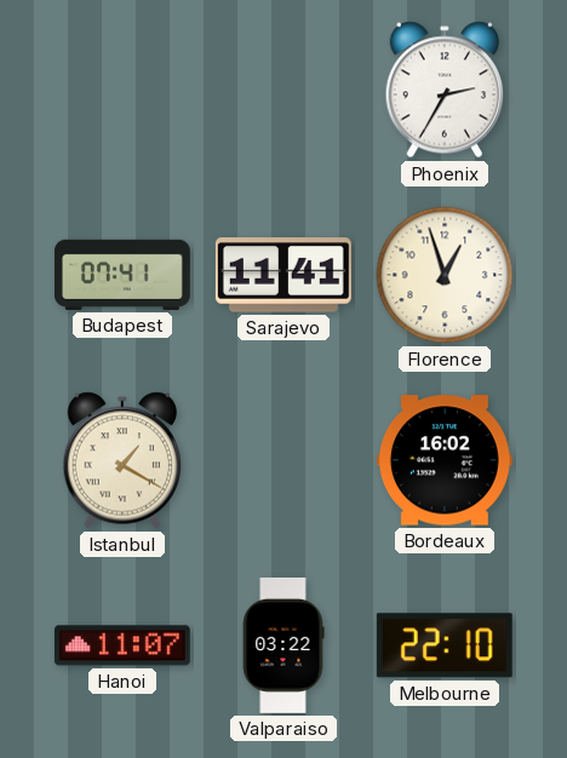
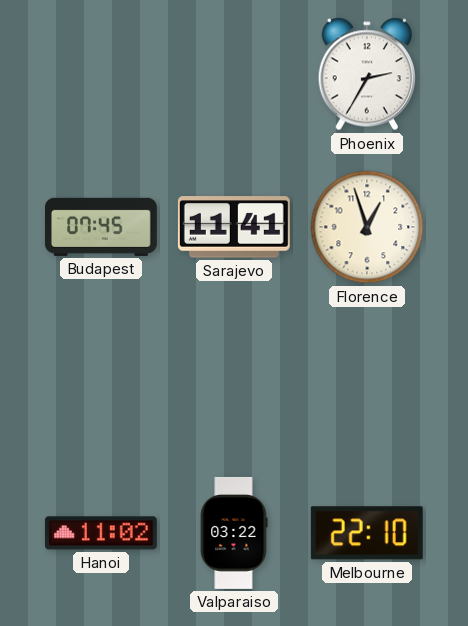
Budapest: 07:41 -> 07:45
Istanbul: 1:20 -> none
Bordeaux: 16:02 -> none
Hanoi: 11:07 -> 11:02
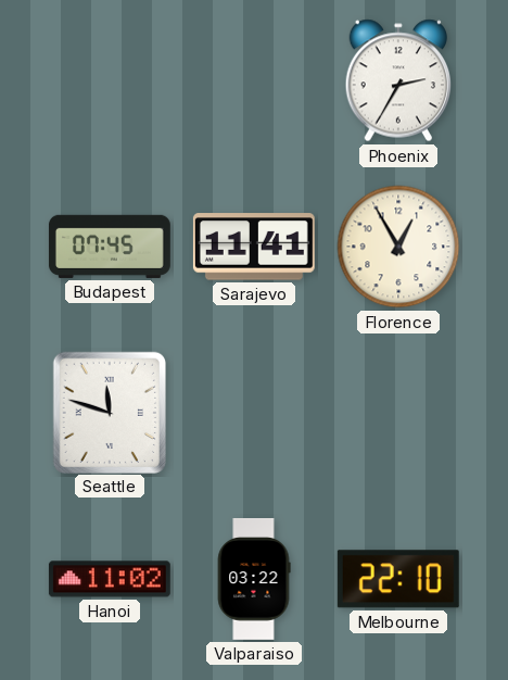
Florence: 12:57 -> 12:55
Seattle: none -> 11:48
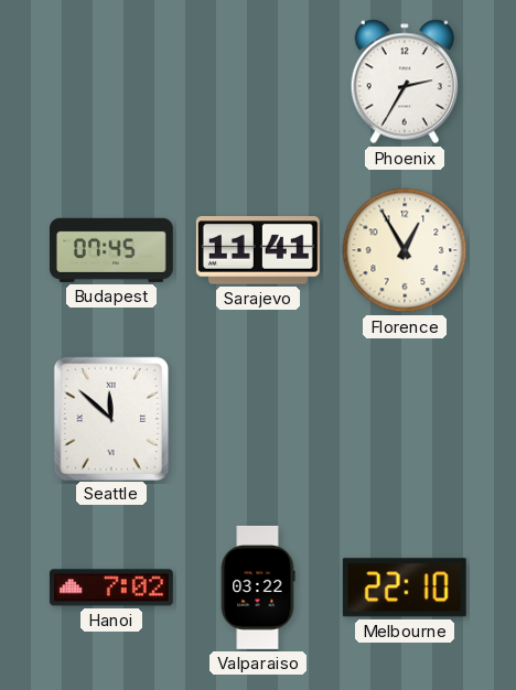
Seattle: 11:48 -> 11:52
Hanoi: 11:02 -> 7:02
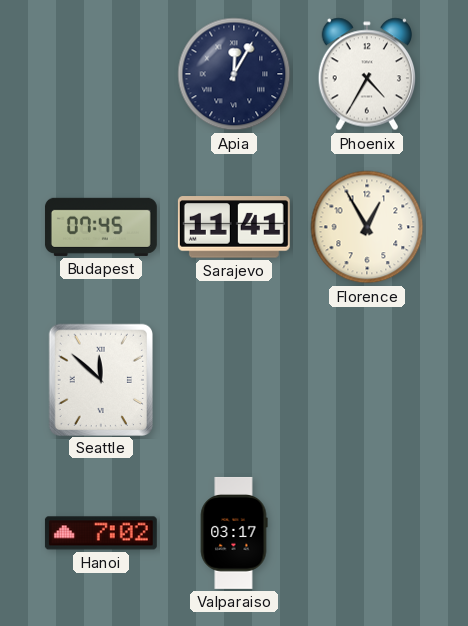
Apia: none -> 12:05
Phoenix: 2:35 -> 4:35
Valparaiso: 03:22 -> 03:17
Melbourne: 22:10 -> none
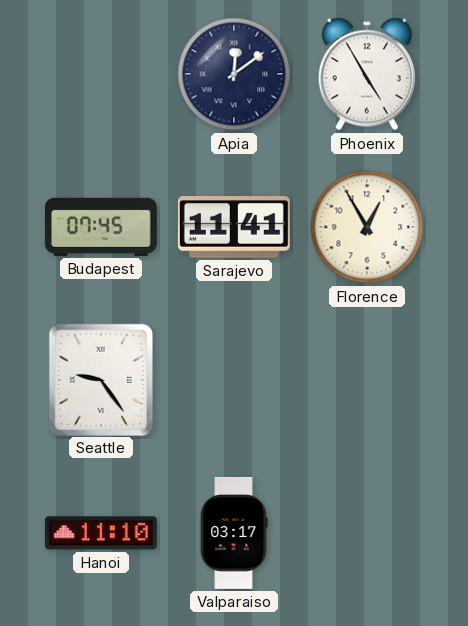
Apia: 12:05 -> 12:09
Phoenix: 4:35 -> 4:55
Seattle: 11:52 -> 9:24
Hanoi: 7:02 -> 11:10
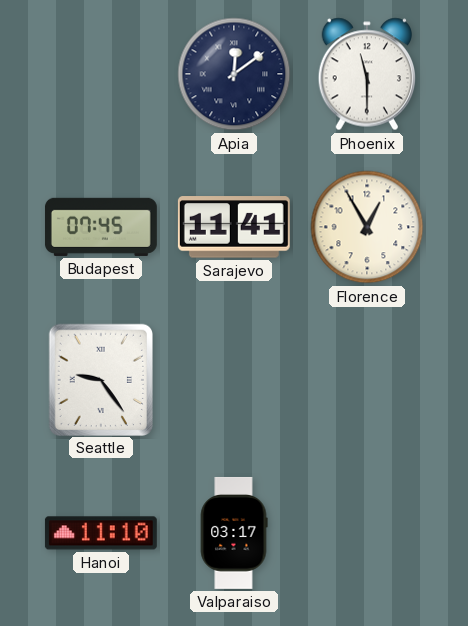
Phoenix: 4:55 -> 11:30
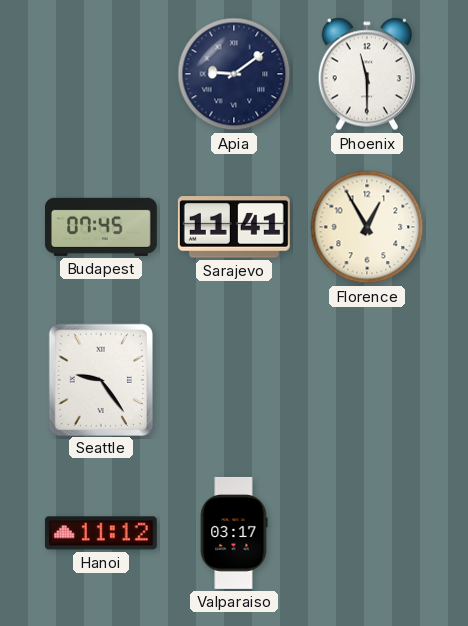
Apia: 12:09 -> 9:09
Hanoi: 11:10 -> 11:12
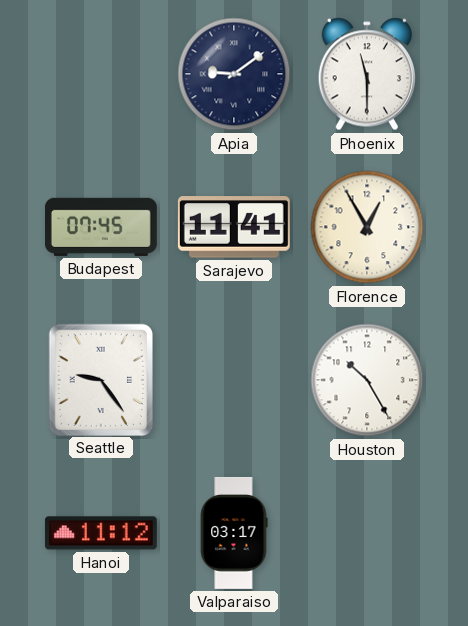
Houston: none -> 10:25
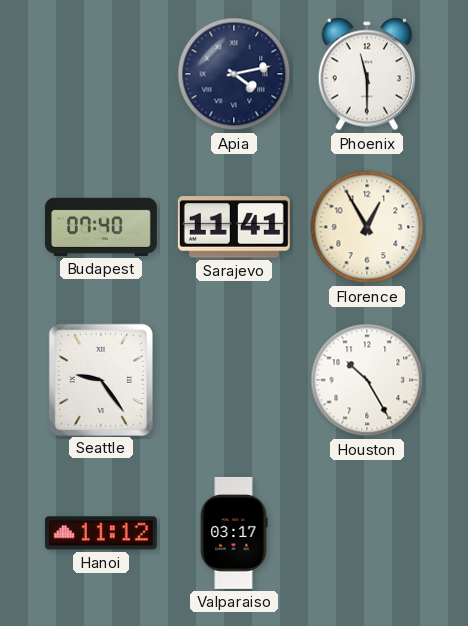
Apia: 9:09 -> 4:13
Budapest: 07:45 -> 07:40
